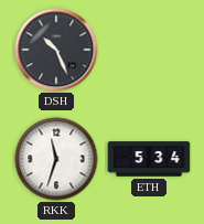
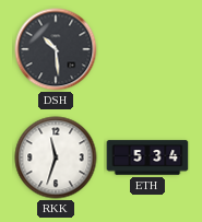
DSH: 10:26 -> 10:29
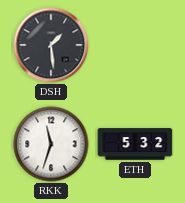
DSH: 10:29 -> 1:29
ETH: 5:34 -> 5:32
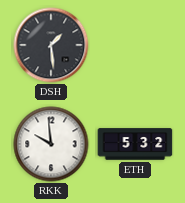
RKK: 11:33 -> 9:59
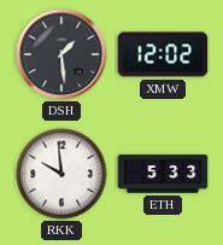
XMW: none -> 12:02
ETH: 5:32 -> 5:33
